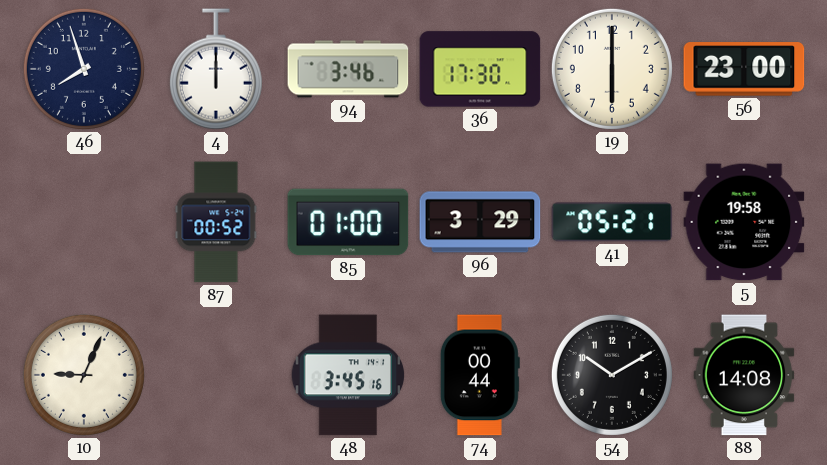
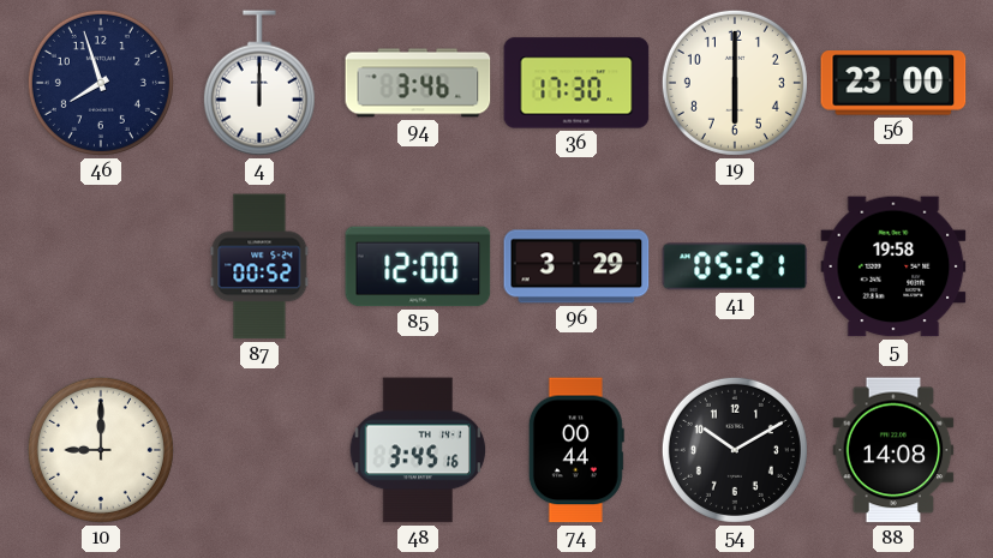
85: 01:00 -> 12:00
10: 9:04 -> 9:00
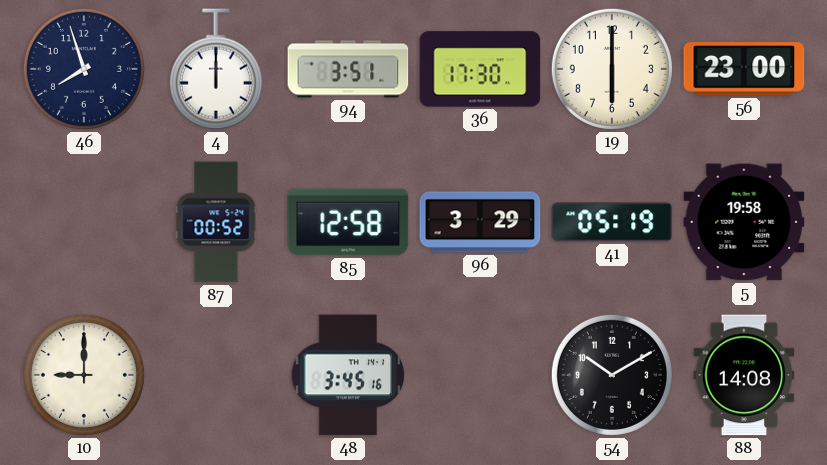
94: 3:46 -> 3:51
85: 12:00 -> 12:58
41: 05:21 -> 05:19
74: 00:44 -> none
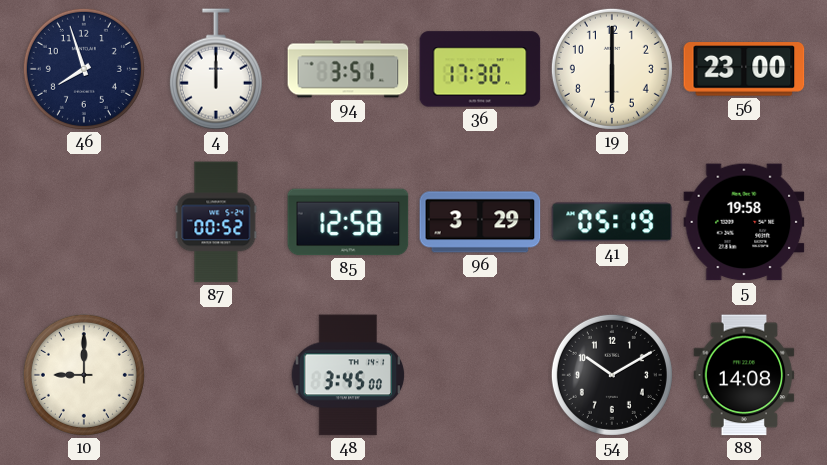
48: 3:45:16 -> 3:45:00
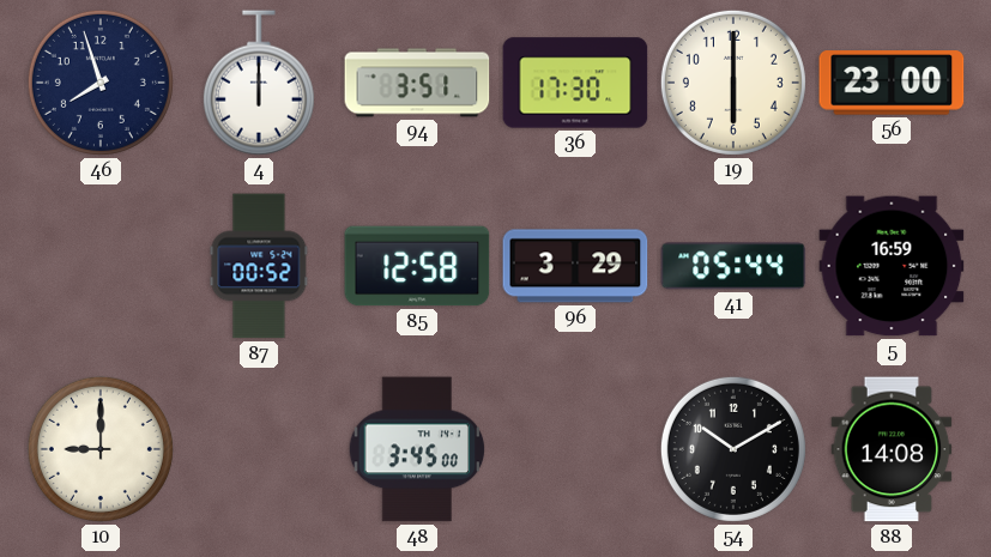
41: 05:19 -> 05:44
5: 19:58 -> 16:59
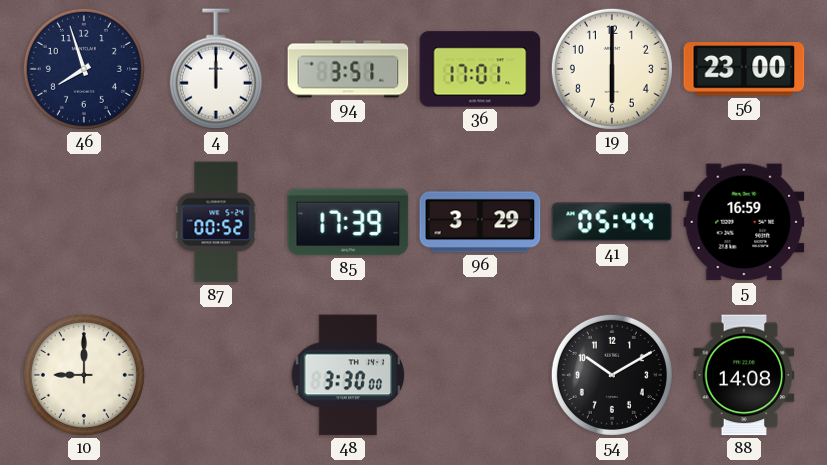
36: 17:30 -> 17:01
85: 12:58 -> 17:39
48: 3:45 -> 3:30
